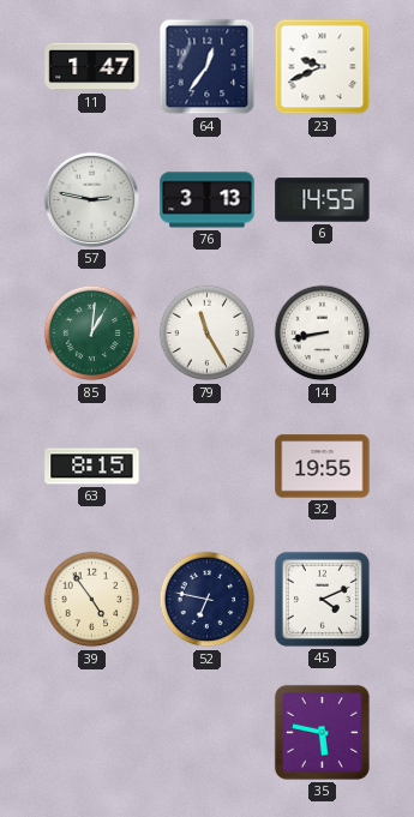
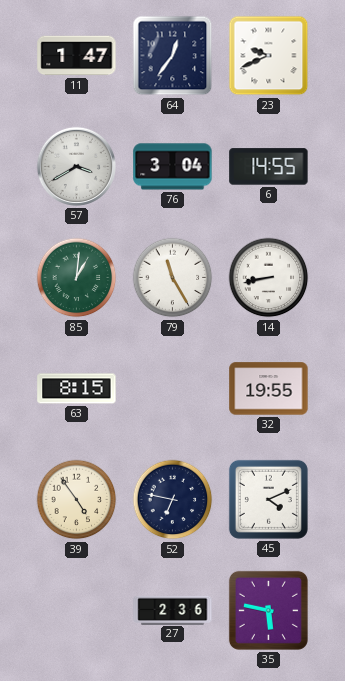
57: 2:47 -> 3:40
76: 3:13 -> 3:04
27: none -> 2:36
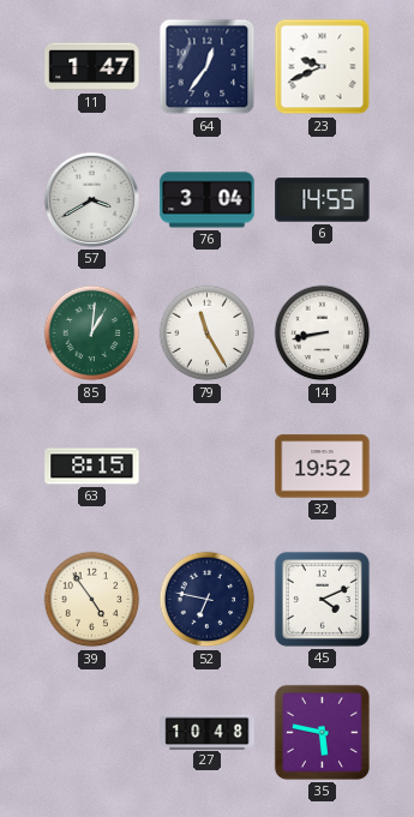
32: 19:55 -> 19:52
27: 2:36 -> 10:48
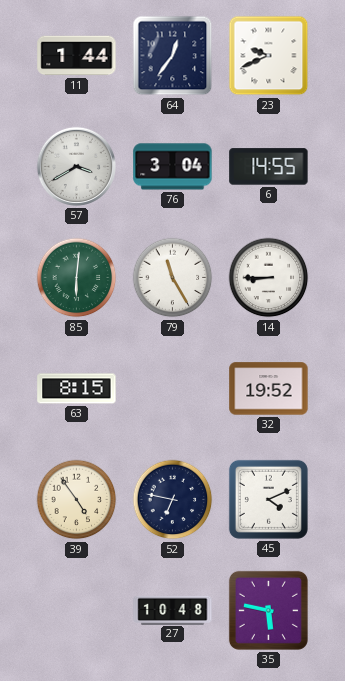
11: 1:47 -> 1:44
85: 1:01 -> 6:01
14: 8:43 -> 8:45
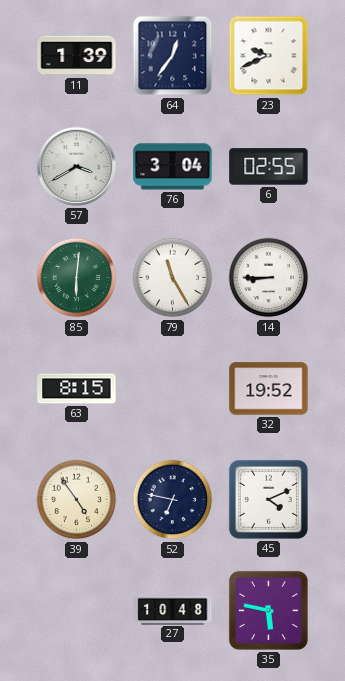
11: 1:44 -> 1:39
6: 14:55 -> 02:55
